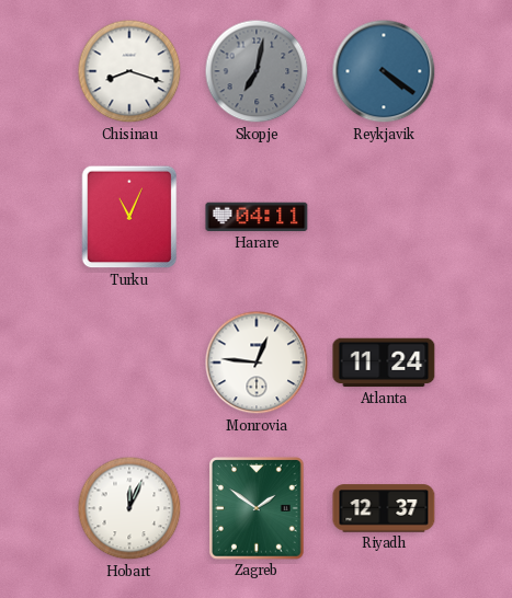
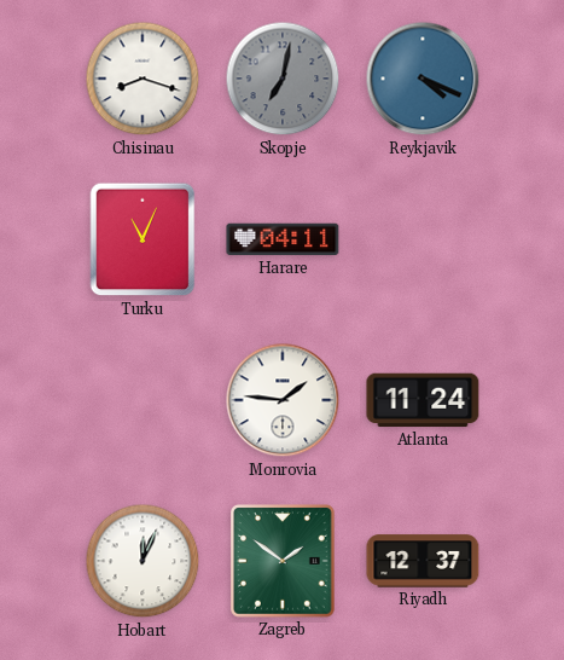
Reykjavik: 4:21 -> 4:19
Monrovia: 12:46 -> 1:46
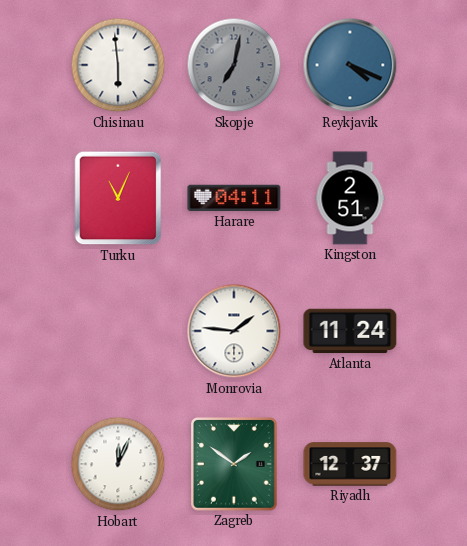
Chisinau: 8:18 -> 5:59
Kingston: none -> 2:51
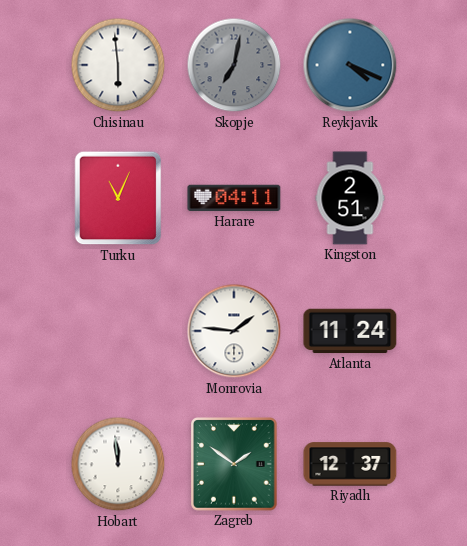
Hobart: 12:04 -> 11:59
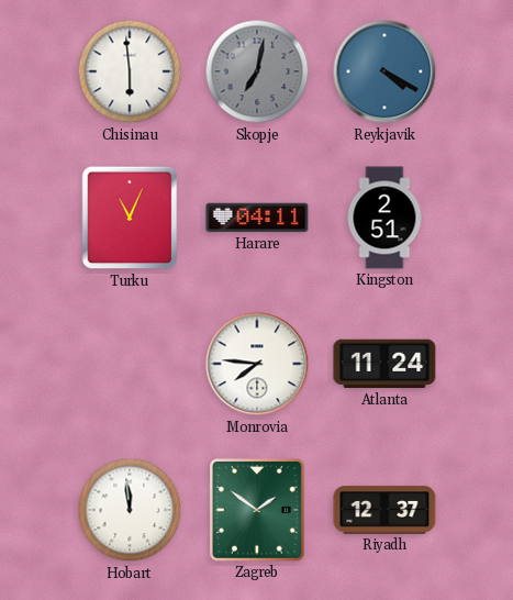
Reykjavik: 4:19 -> 4:20
Monrovia: 1:46 -> 7:46
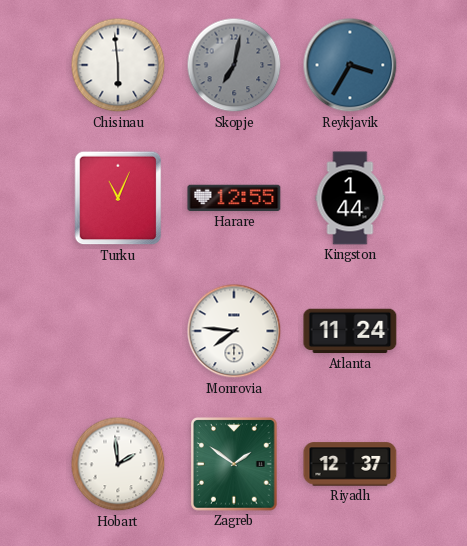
Reykjavik: 4:20 -> 3:35
Harare: 04:11 -> 12:55
Kingston: 2:51 -> 1:44
Hobart: 11:59 -> 1:59
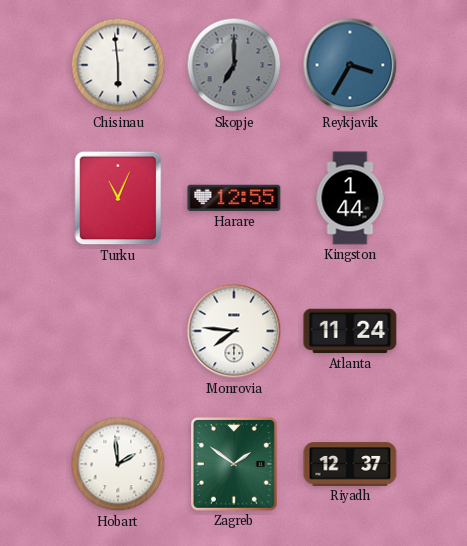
Skopje: 7:02 -> 7:00
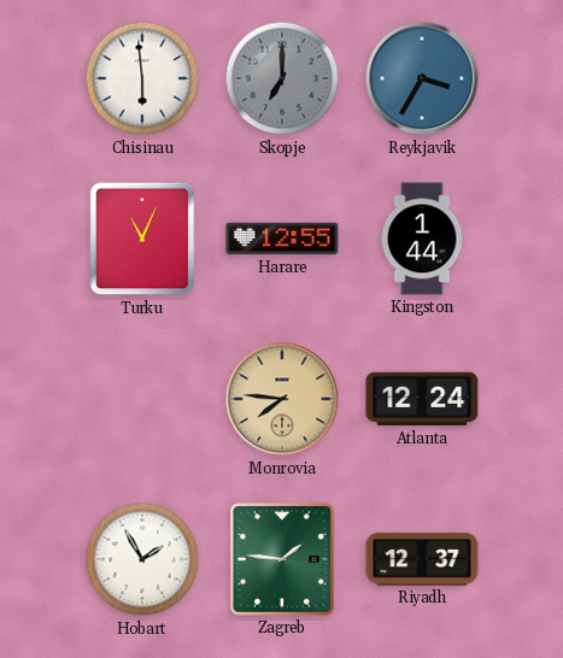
Monrovia dial: white -> champagne
Atlanta: 11:24 -> 12:24
Hobart: 1:59 -> 1:55
Zagreb: 1:51 -> 1:46
